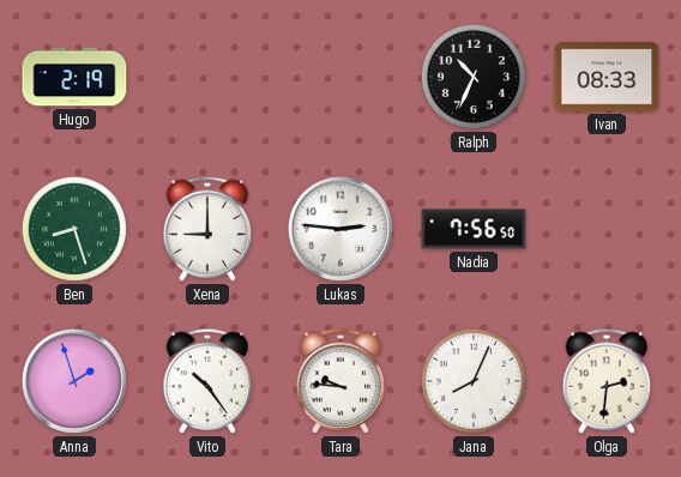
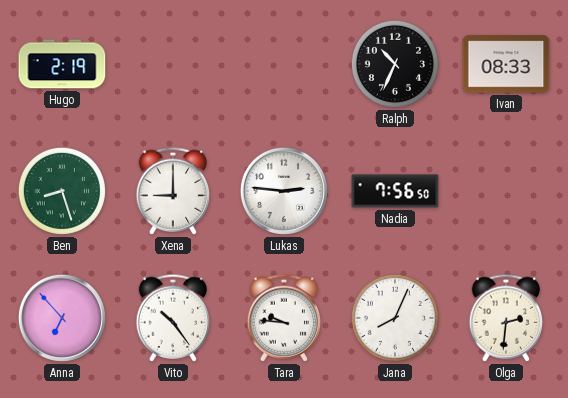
Anna: 1:57 -> 6:53
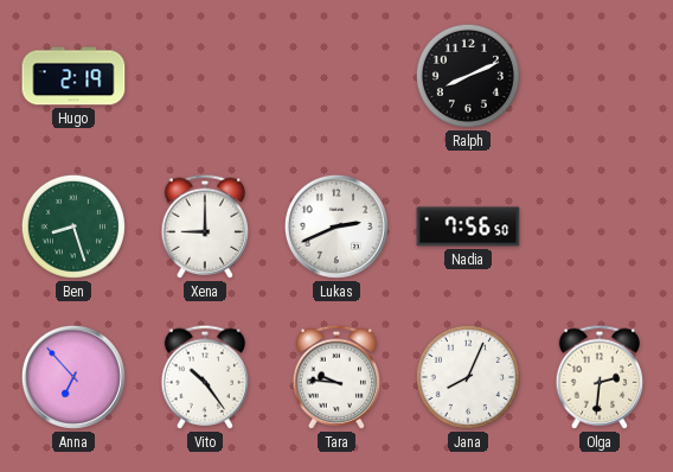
Ralph: 10:34 -> 8:11
Ivan: 08:33 -> none
Lukas: 2:46 -> 2:41
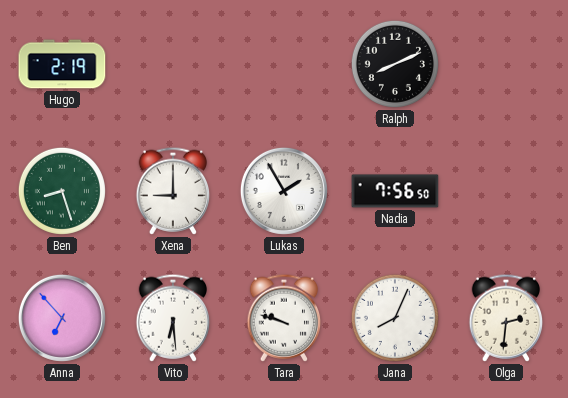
Lukas: 2:41 -> 1:55
Vito: 10:24 -> 6:29
Tara: 9:46 -> 9:48
